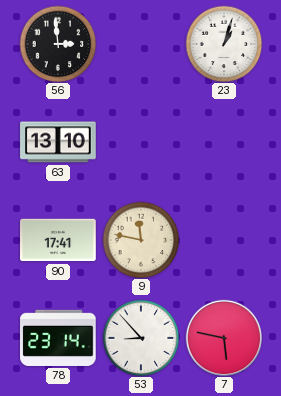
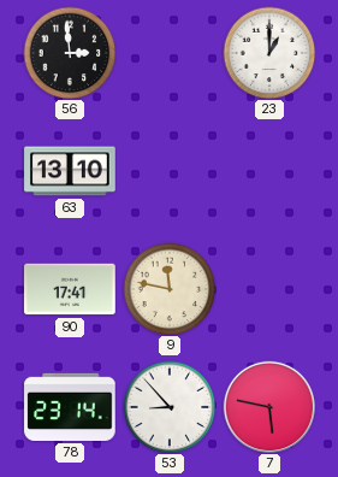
23: 1:03 -> 1:00
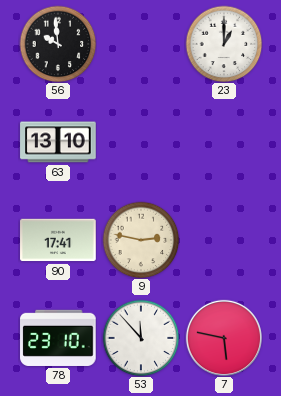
56: 2:59 -> 9:59
9: 11:47 -> 2:47
78: 23:14 -> 23:10
53: 8:53 -> 11:53
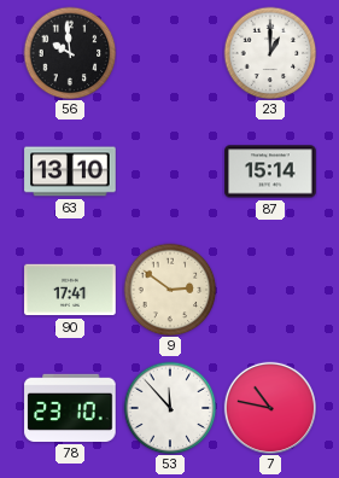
87: none -> 15:14
9: 2:47 -> 2:51
7: 5:47 -> 10:47
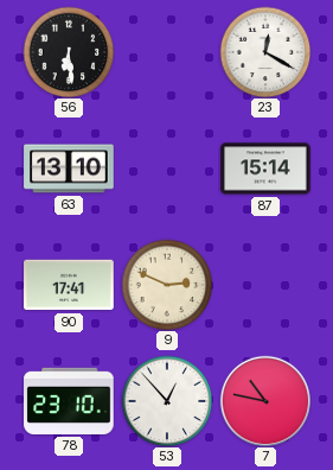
56: 9:59 -> 6:29
23: 1:00 -> 12:20
9: 2:51 -> 2:49
53: 11:53 -> 12:53
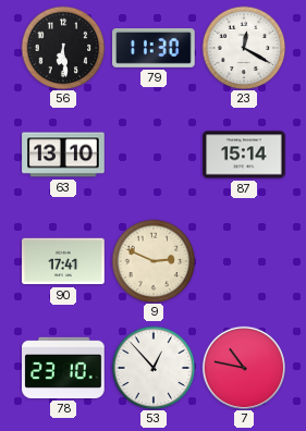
79: none -> 11:30
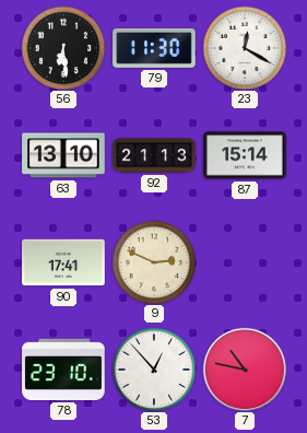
92: none -> 21:13
